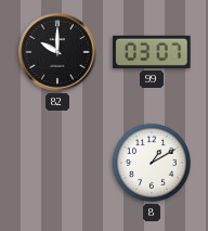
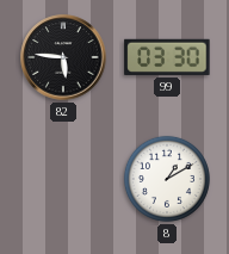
82: 10:00 -> 5:46
99: 03:07 -> 03:30
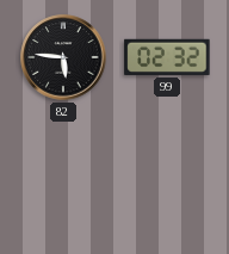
99: 03:30 -> 02:32
8: 1:10 -> none
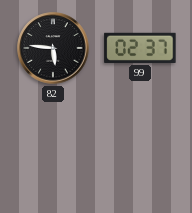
99: 02:32 -> 02:37
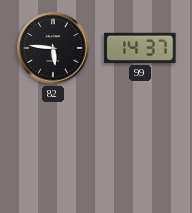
99: 02:37 -> 14:37
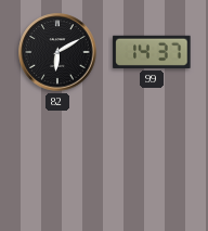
82: 5:46 -> 6:10
